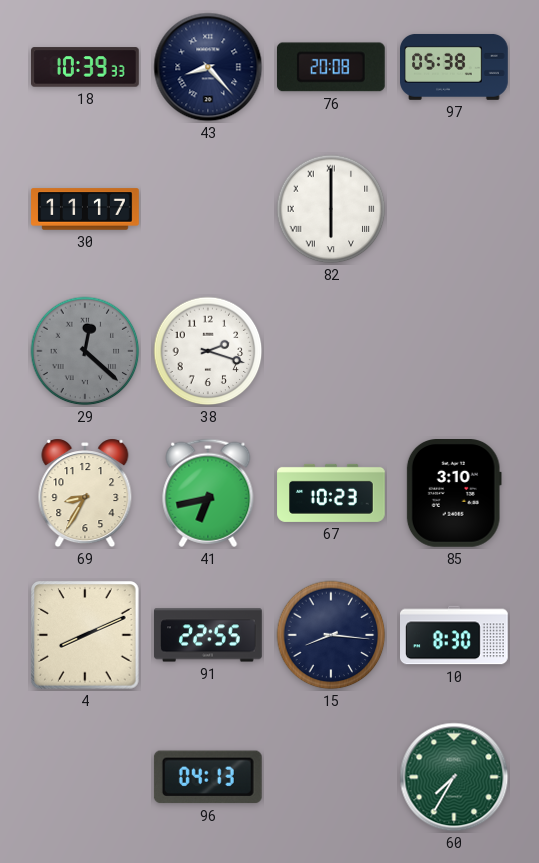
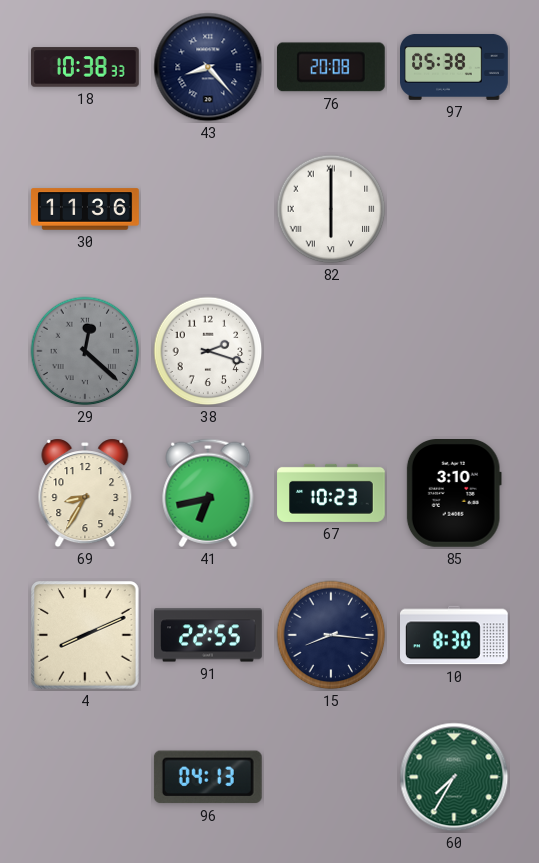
18: 10:39 -> 10:38
30: 11:17 -> 11:36
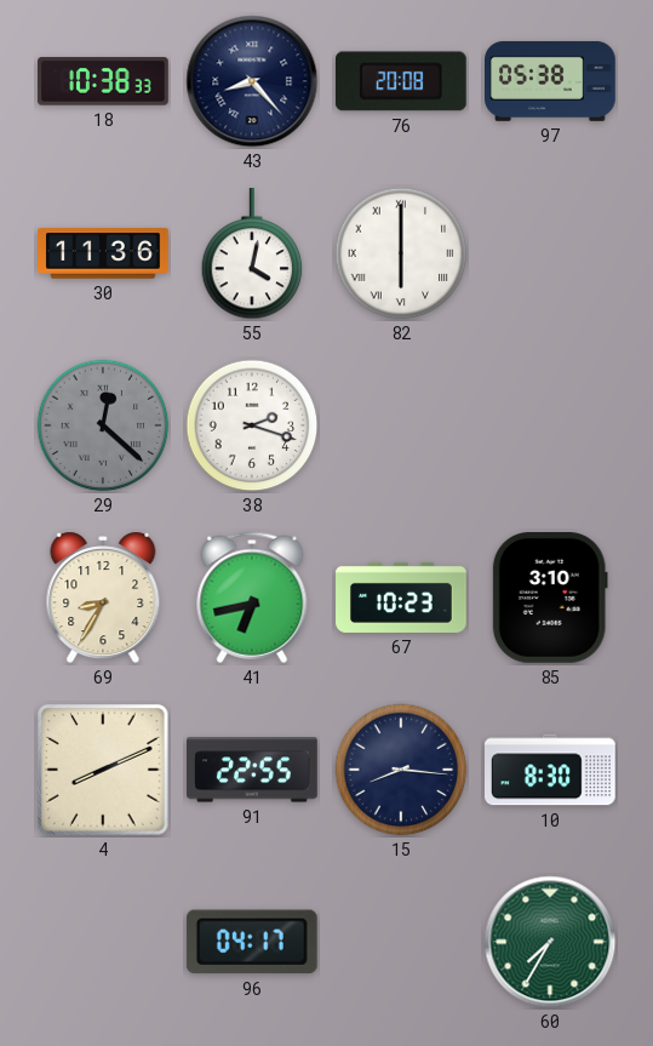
55: none -> 4:02
96: 04:13 -> 04:17
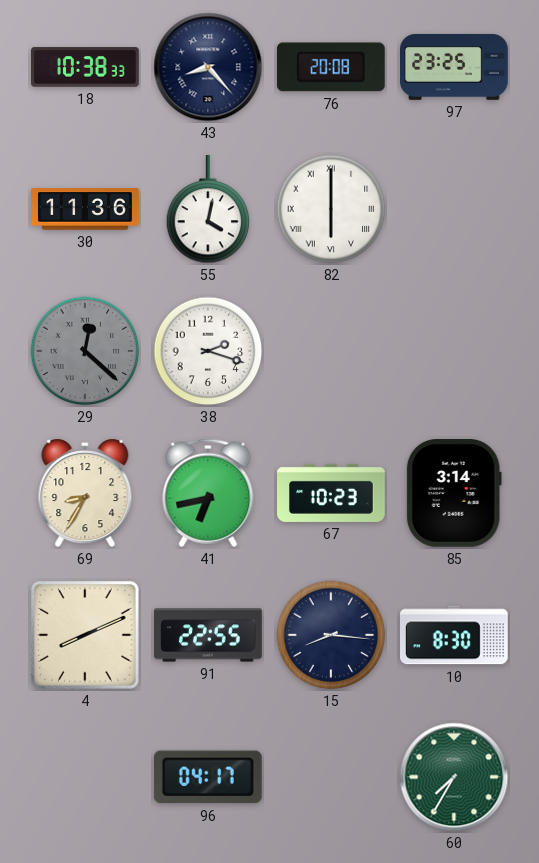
97: 05:38 -> 23:25
85: 3:10 -> 3:14
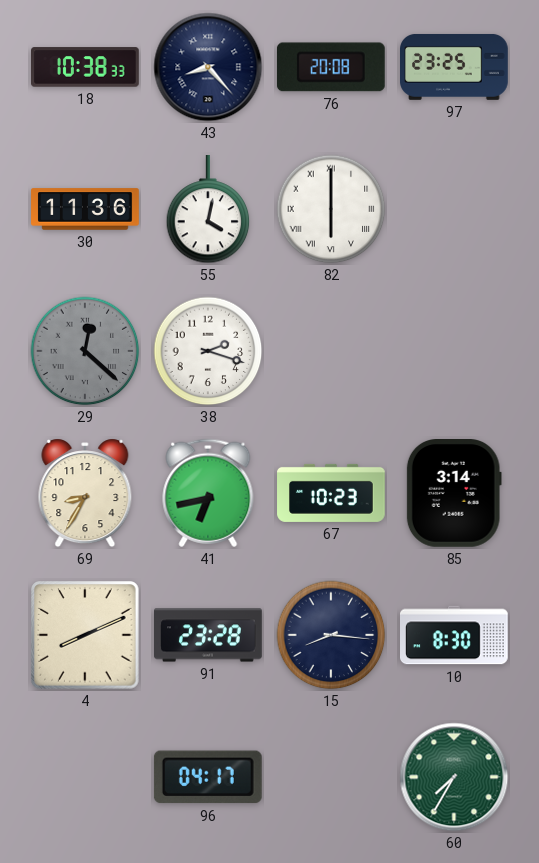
91: 22:55 -> 23:28
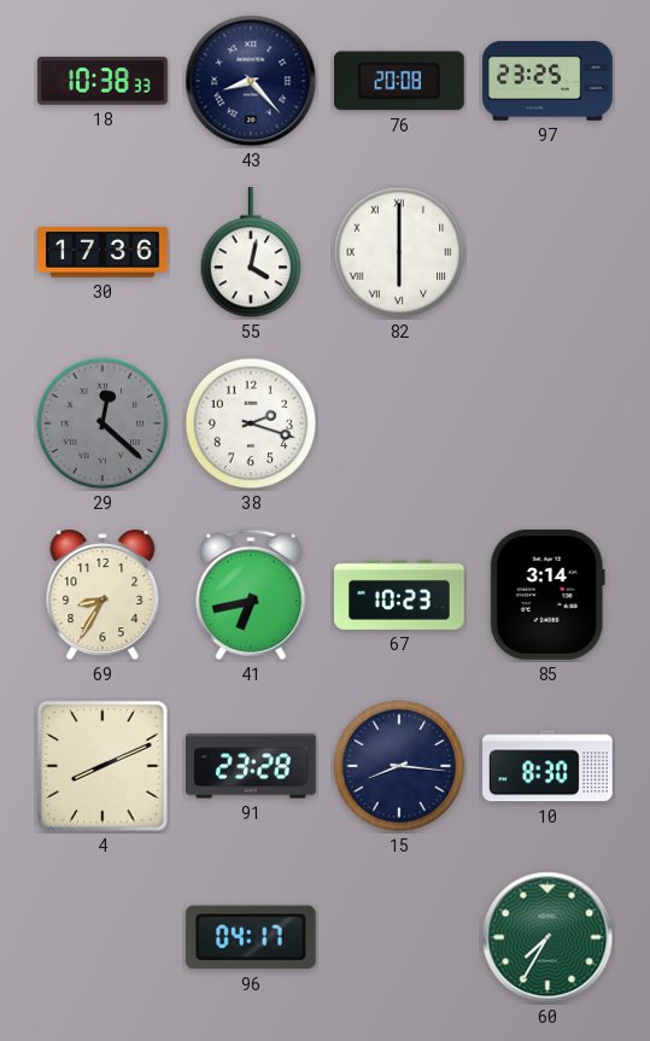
30: 11:36 -> 17:36
